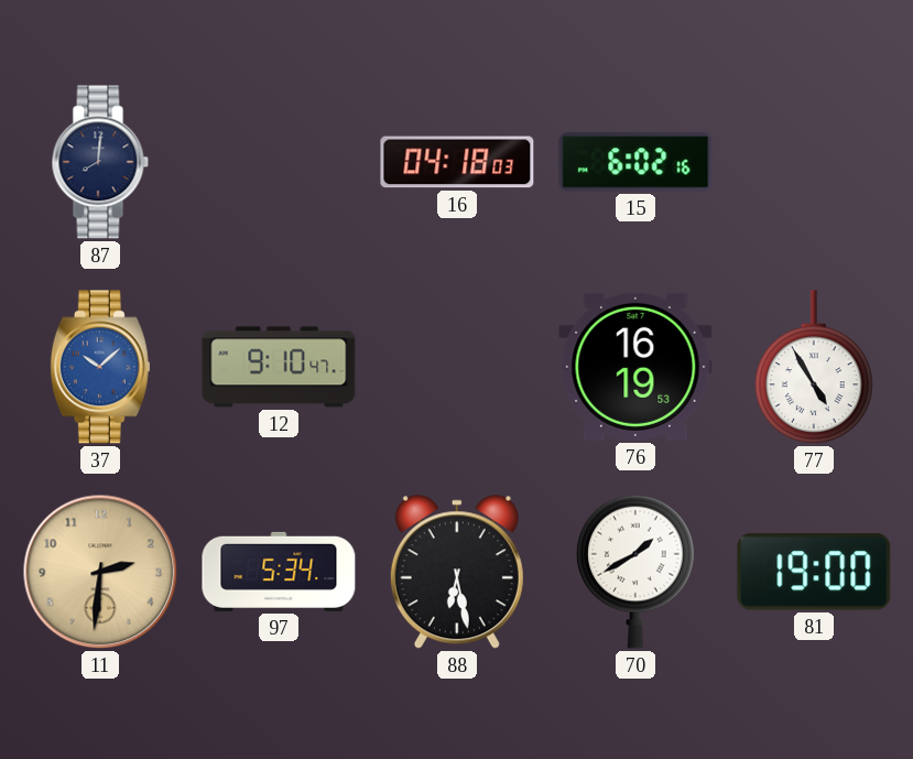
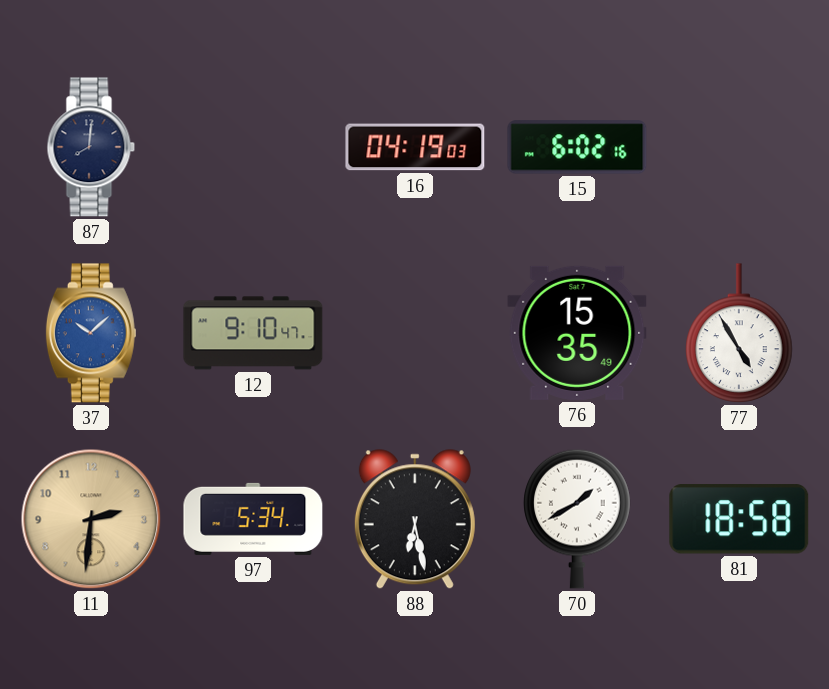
16: 04:18 -> 04:19
76: 16:19 -> 15:35
81: 19:00 -> 18:58
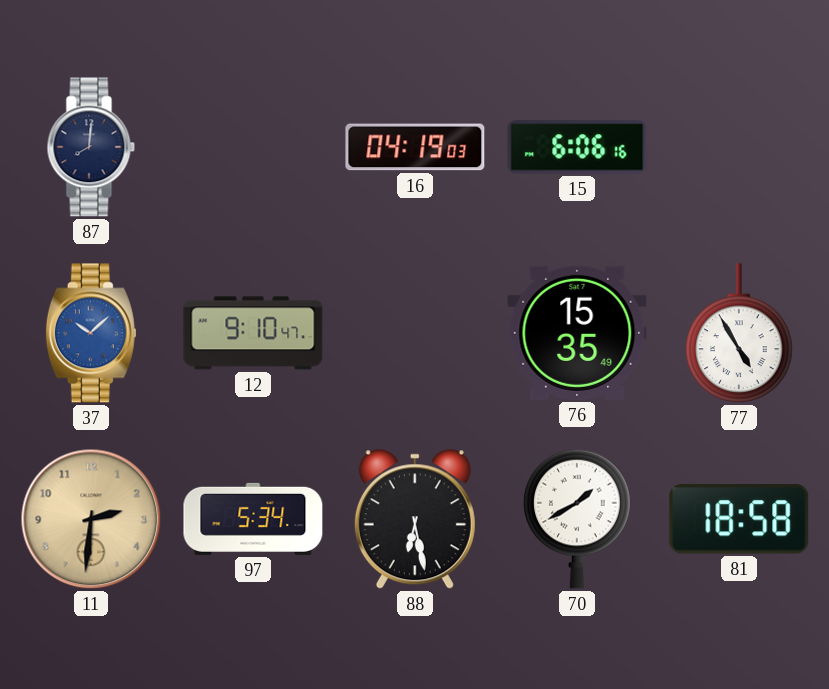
15: 6:02 -> 6:06
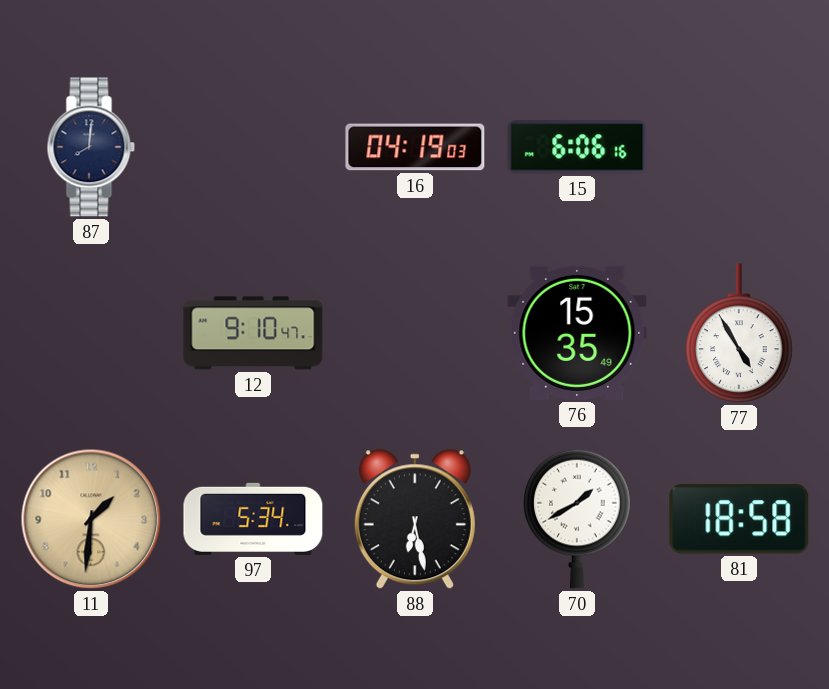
37: 10:08 -> none
11: 2:31 -> 1:31
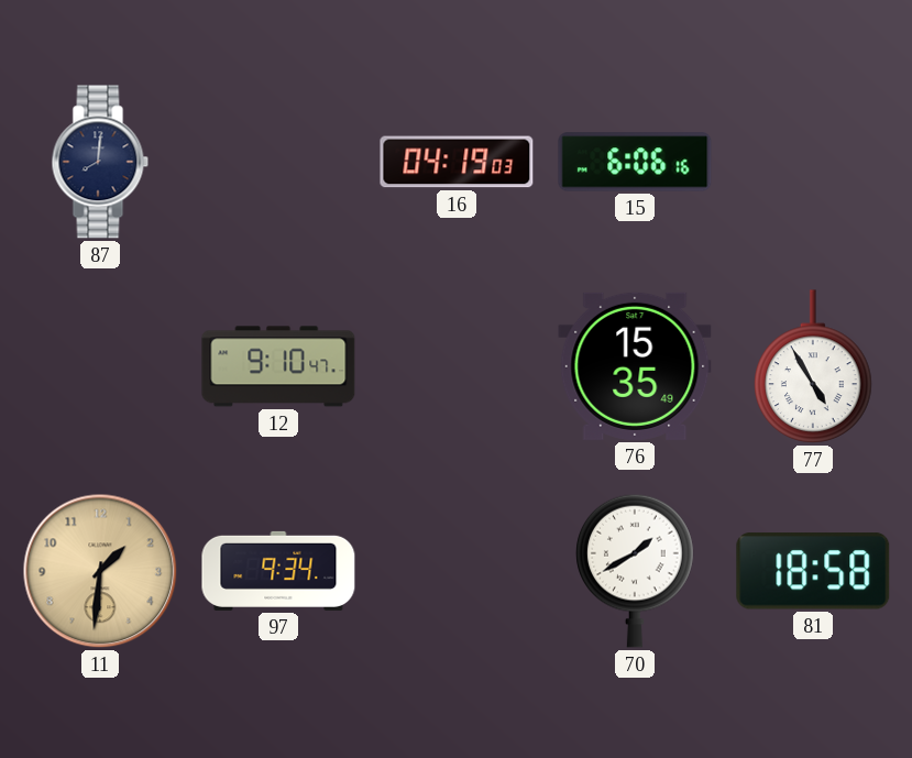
97: 5:34 -> 9:34
88: 6:28 -> none
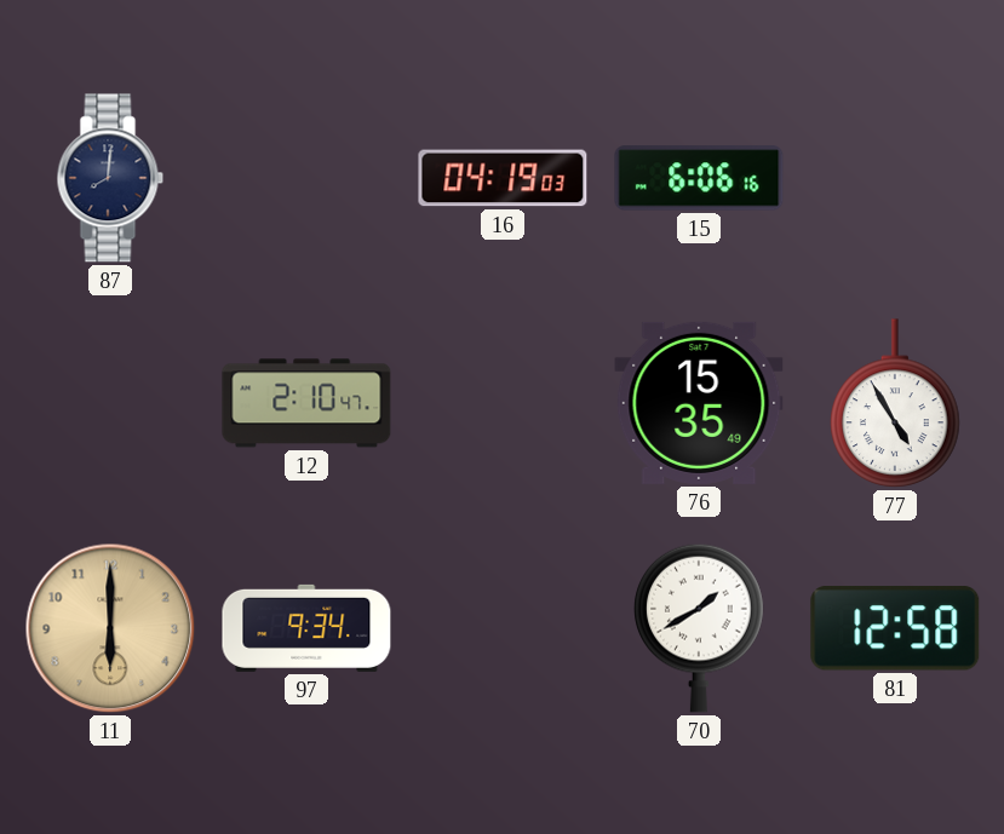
12: 9:10 -> 2:10
11: 1:31 -> 6:00
81: 18:58 -> 12:58
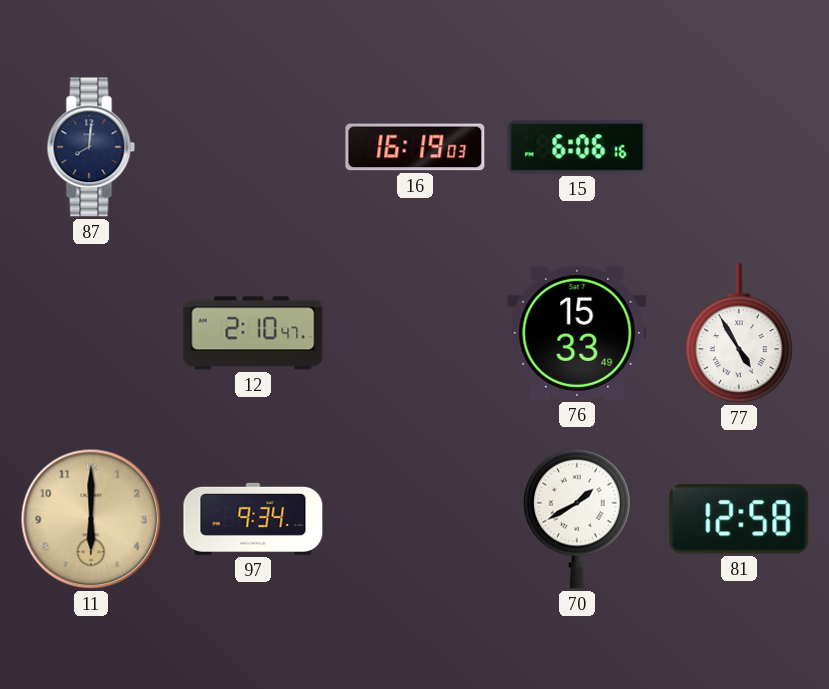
16: 04:19 -> 16:19
76: 15:35 -> 15:33
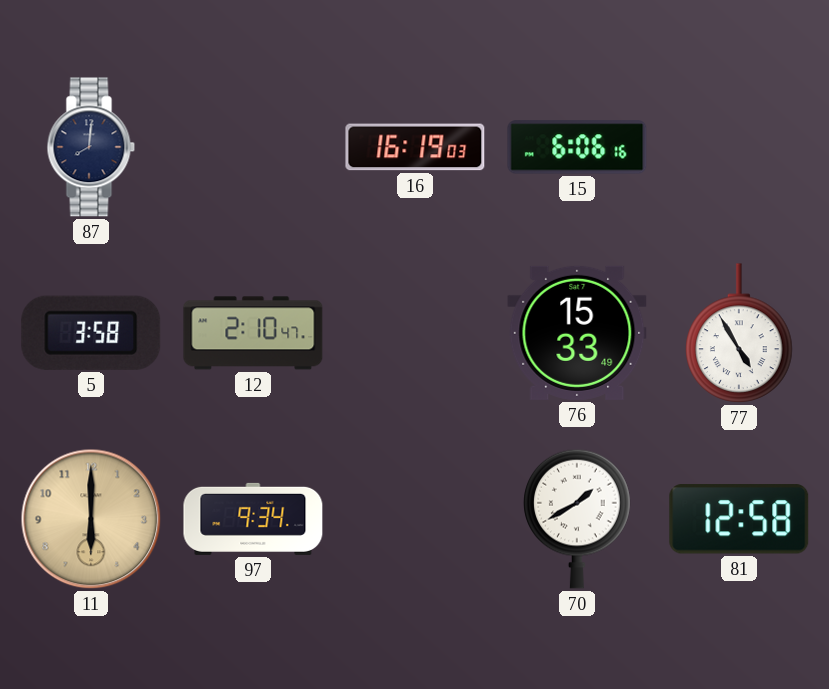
5: none -> 3:58
